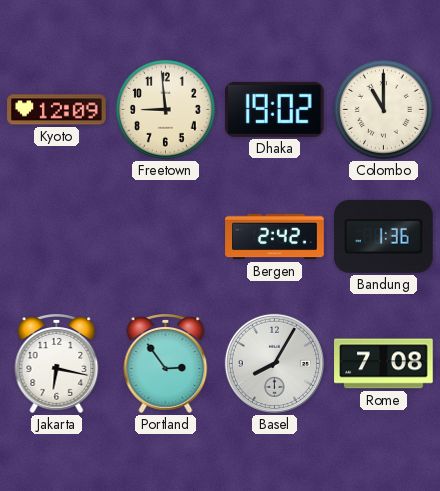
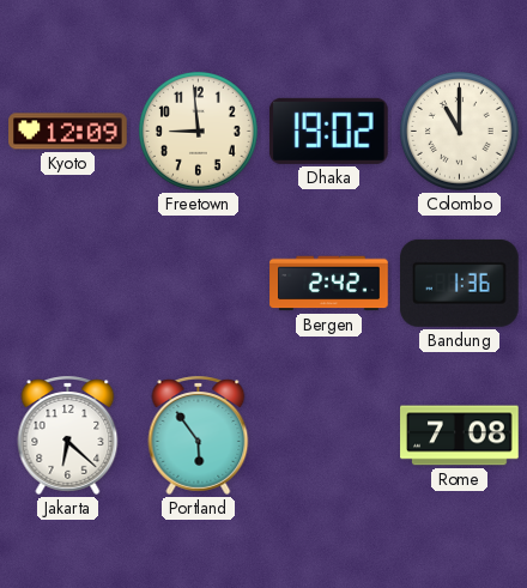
Jakarta: 6:17 -> 6:22
Portland: 2:54 -> 5:54
Basel: 8:05 -> none
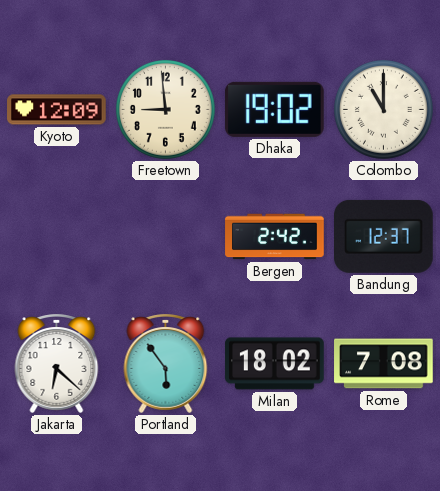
Bandung: 1:36 -> 12:37
Milan: none -> 18:02
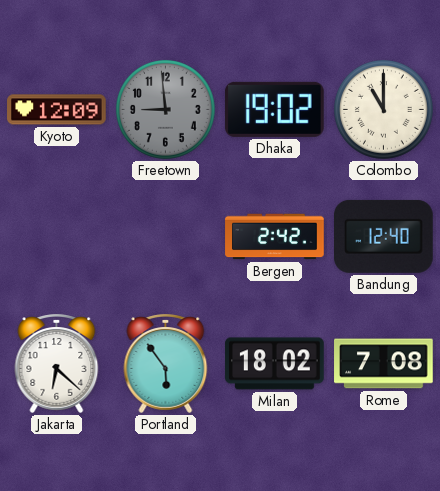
Freetown dial: cream -> grey
Bandung: 12:37 -> 12:40
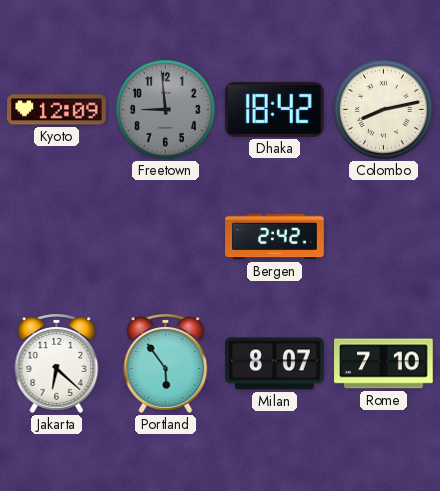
Dhaka: 19:02 -> 18:42
Colombo: 11:00 -> 8:13
Bandung: 12:40 -> none
Milan: 18:02 -> 8:07
Rome: 7:08 -> 7:10
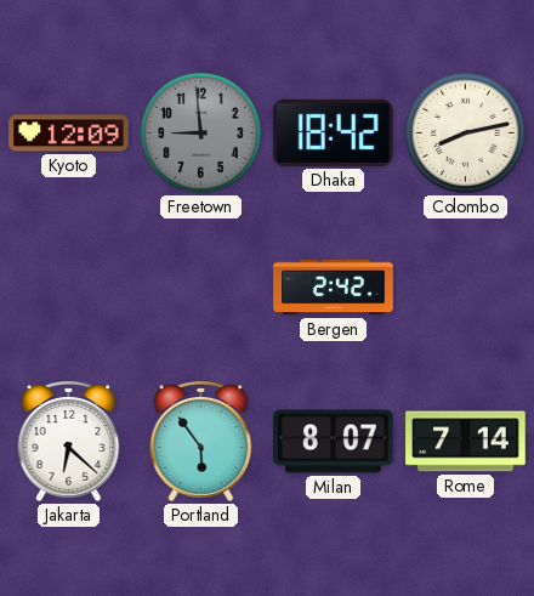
Rome: 7:10 -> 7:14
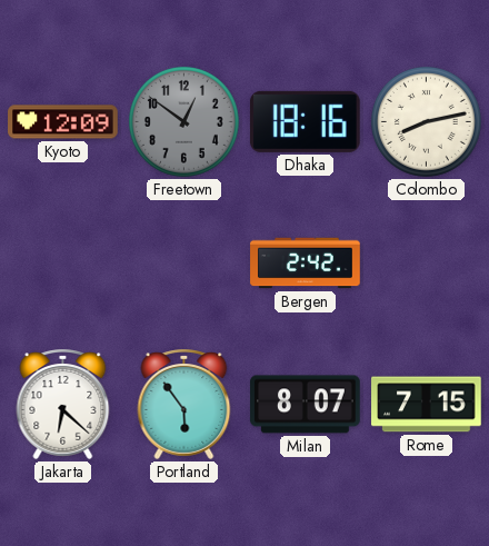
Freetown: 8:59 -> 12:51
Dhaka: 18:42 -> 18:16
Rome: 7:14 -> 7:15
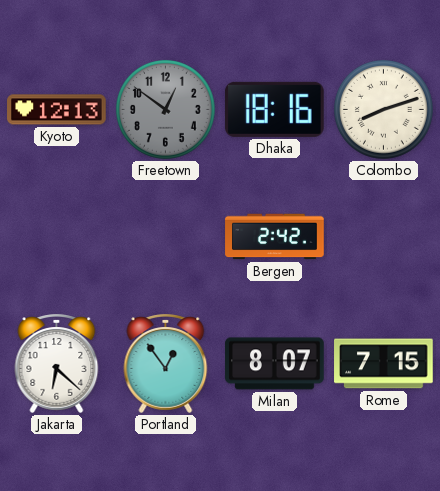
Kyoto: 12:09 -> 12:13
Colombo: 8:13 -> 8:12
Portland: 5:54 -> 12:54
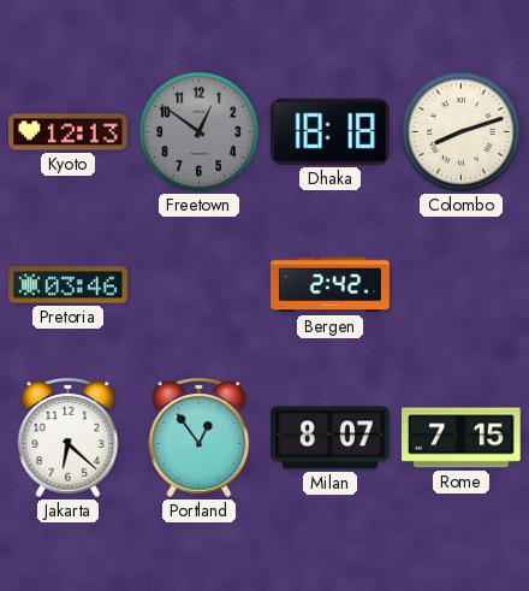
Dhaka: 18:16 -> 18:18
Pretoria: none -> 03:46
